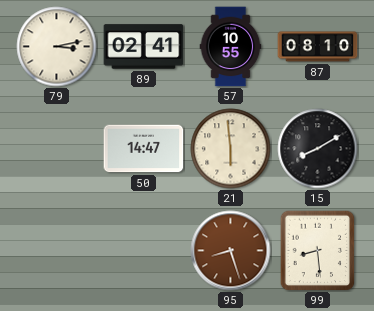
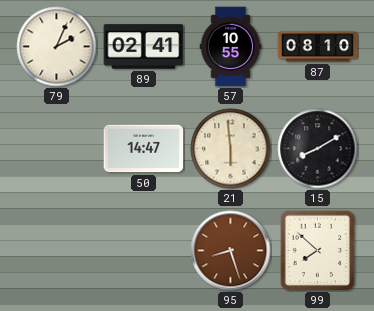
79: 3:13 -> 2:04
99: 8:29 -> 7:52
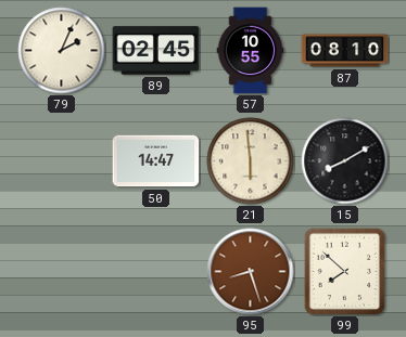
89: 02:41 -> 02:45
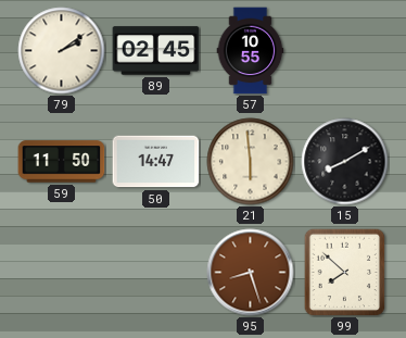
79: 2:04 -> 2:09
87: 08:10 -> none
59: none -> 11:50
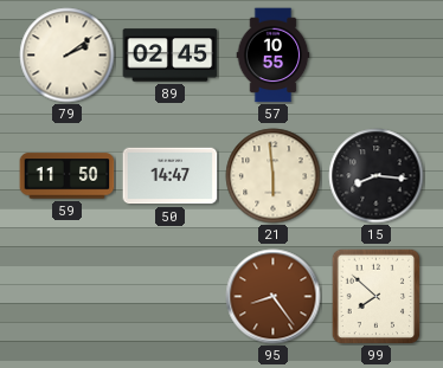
15: 8:10 -> 8:16
95: 8:27 -> 8:24
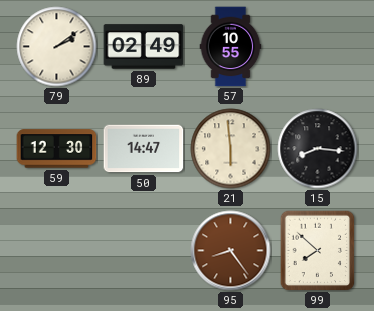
89: 02:45 -> 02:49
59: 11:50 -> 12:30
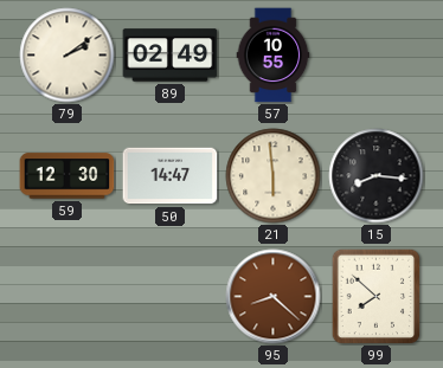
95: 8:24 -> 8:22
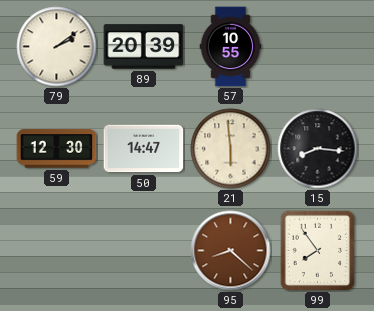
89: 02:49 -> 20:39
99: 7:52 -> 7:54
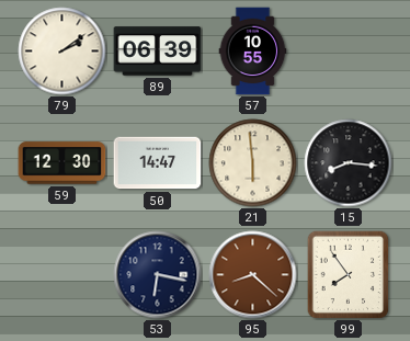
89: 20:39 -> 06:39
53: none -> 6:17
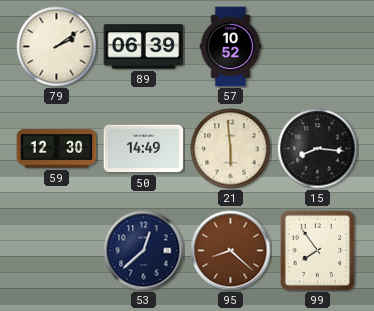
57: 10:55 -> 10:52
50: 14:47 -> 14:49
53: 6:17 -> 12:38
